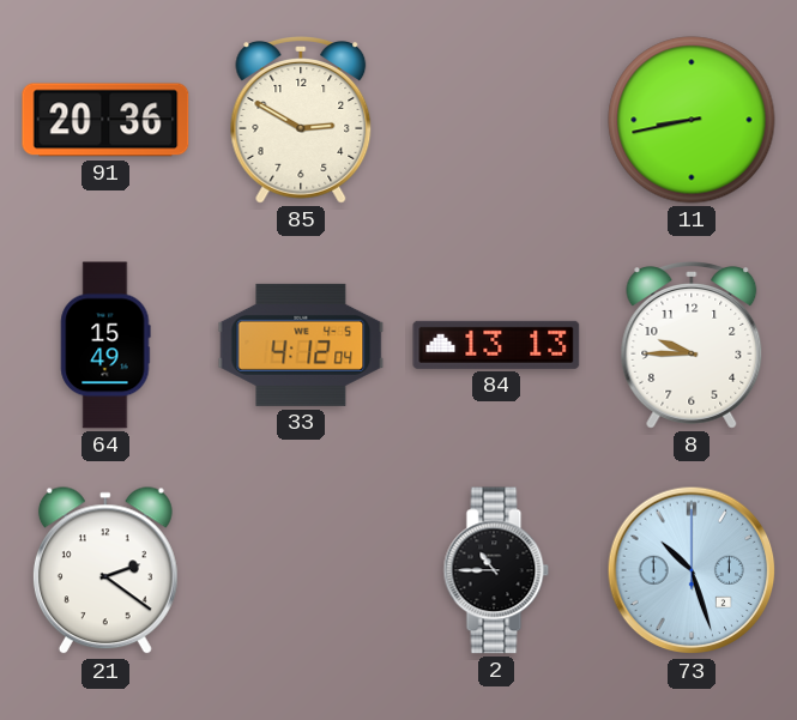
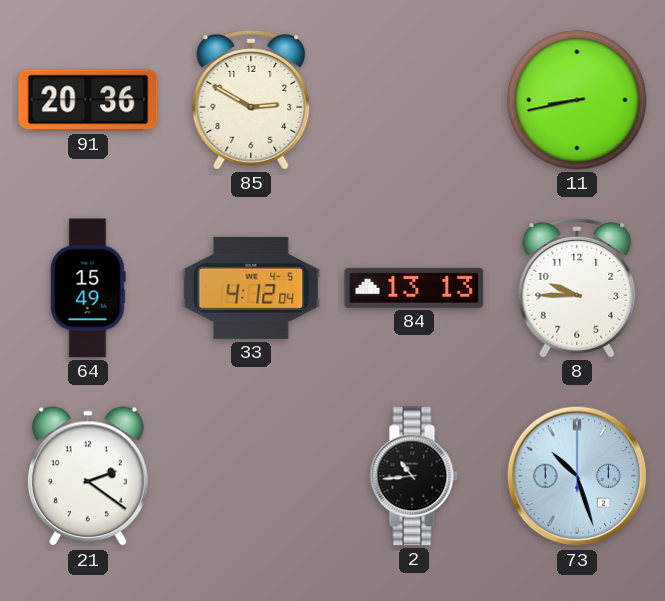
2: 10:45 -> 10:44
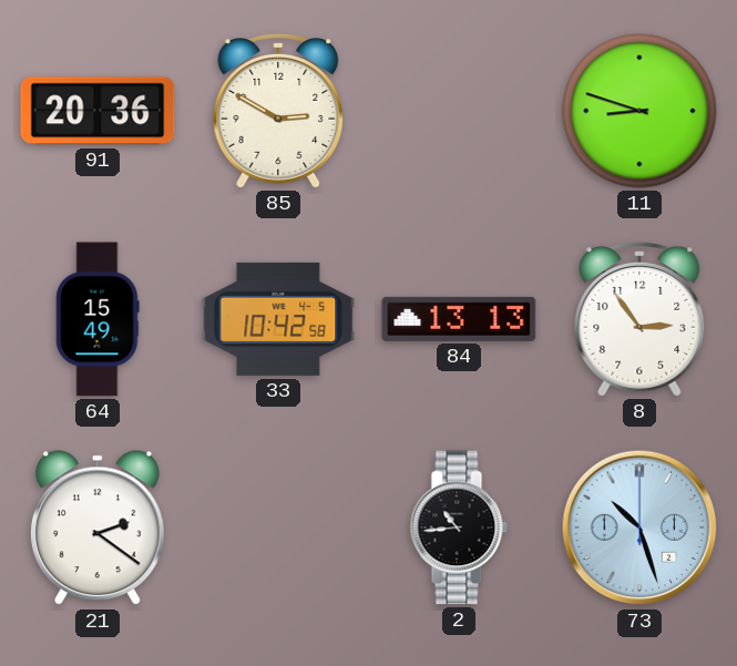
11: 8:43 -> 8:48
33: 4:12 -> 10:42
8: 9:45 -> 2:54
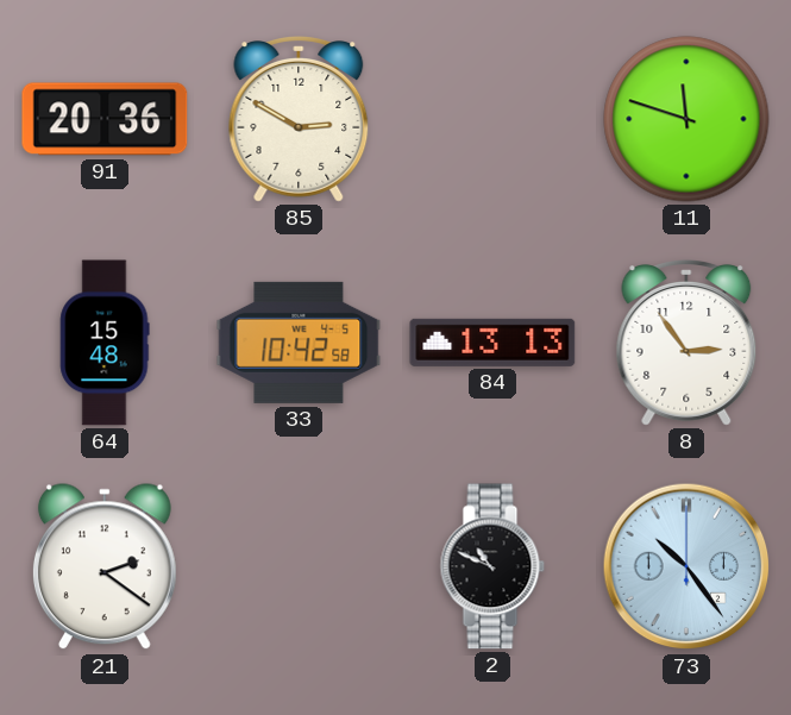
11: 8:48 -> 11:48
64: 15:49 -> 15:48
2: 10:44 -> 10:49
73: 10:27 -> 10:24
